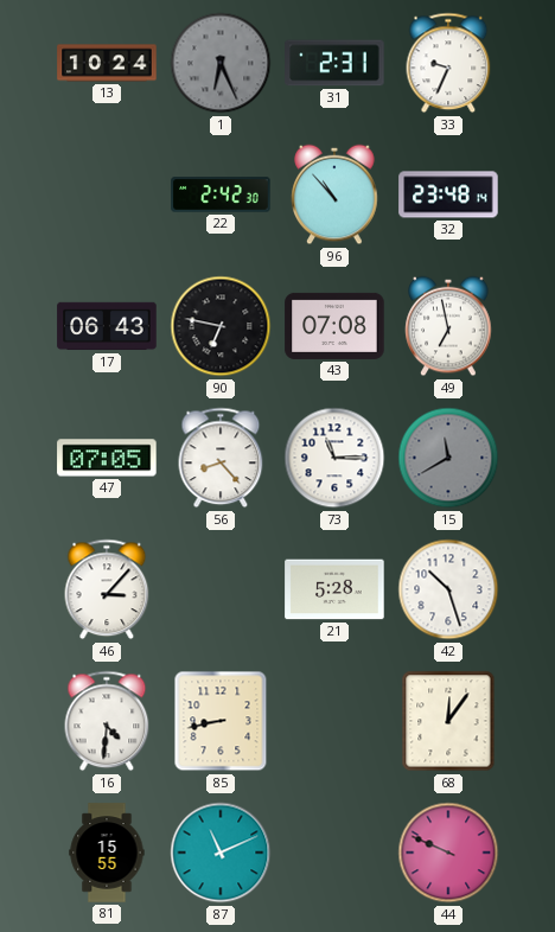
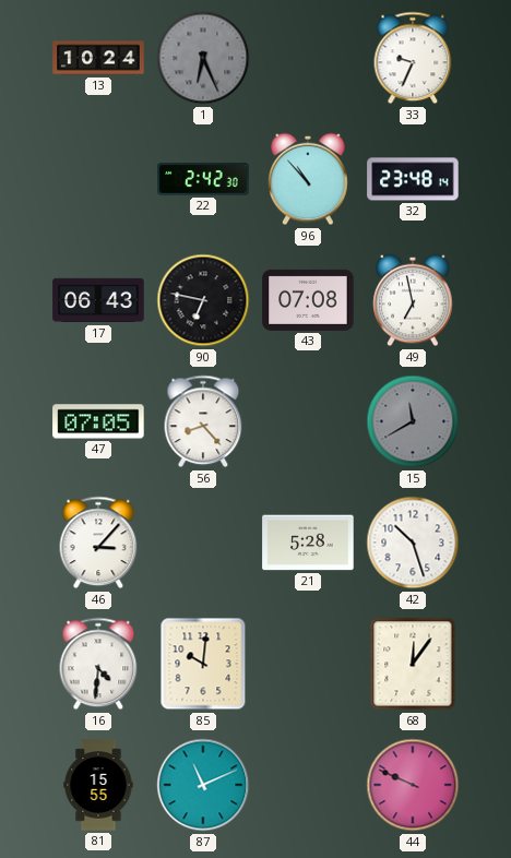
31: 2:31 -> none
73: 11:15 -> none
85: 8:43 -> 10:01
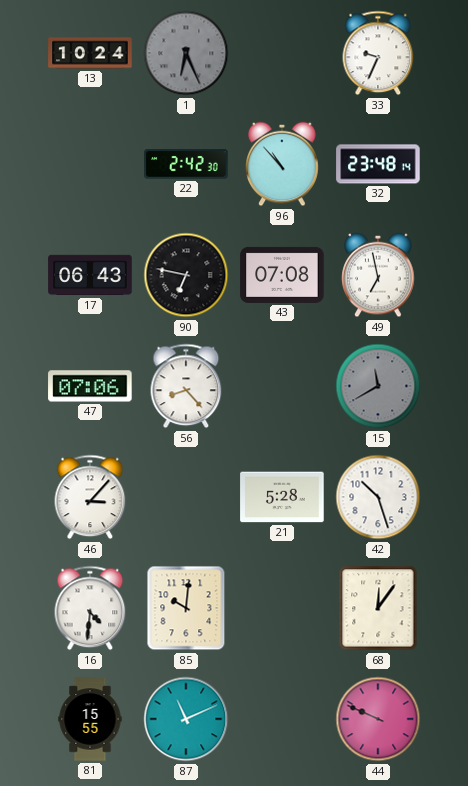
47: 07:05 -> 07:06
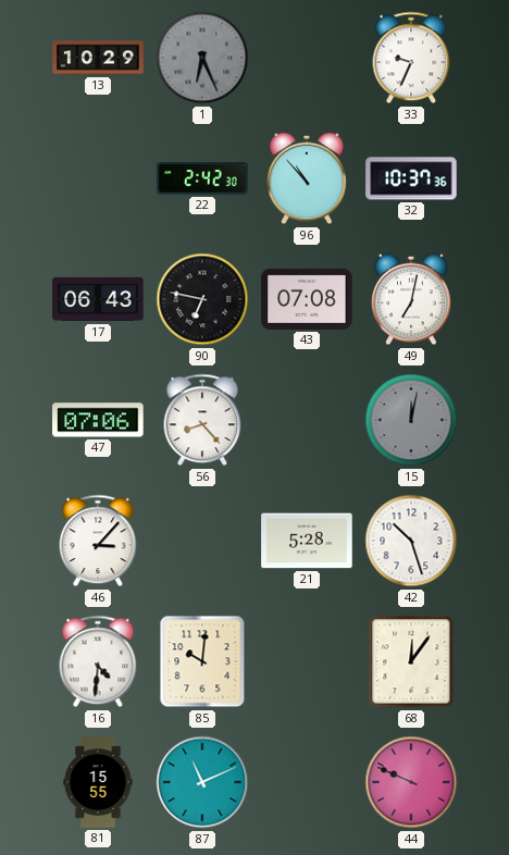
13: 10:24 -> 10:29
32: 23:48 -> 10:37
49: 6:58 -> 7:02
15: 11:40 -> 12:02
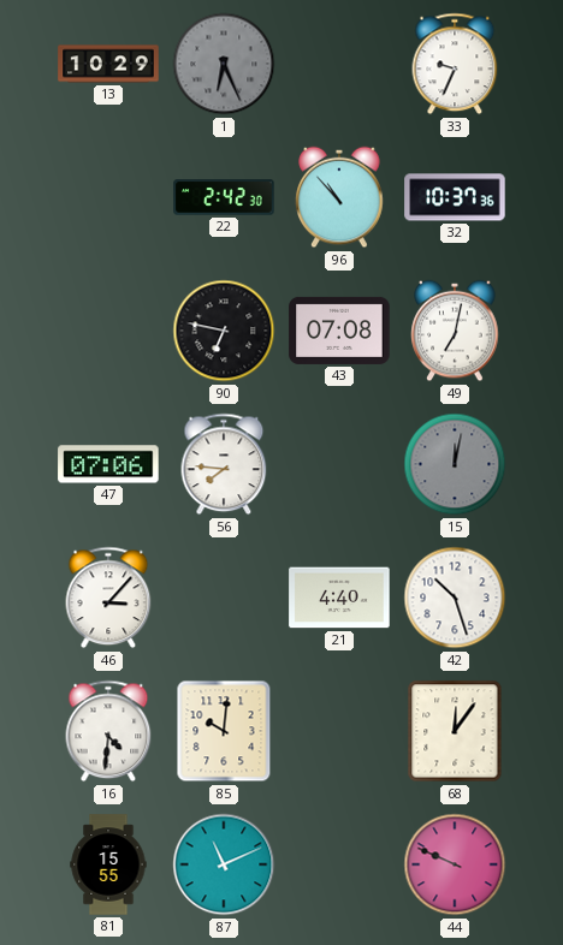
17: 06:43 -> none
56: 8:23 -> 7:46
21: 5:28 -> 4:40
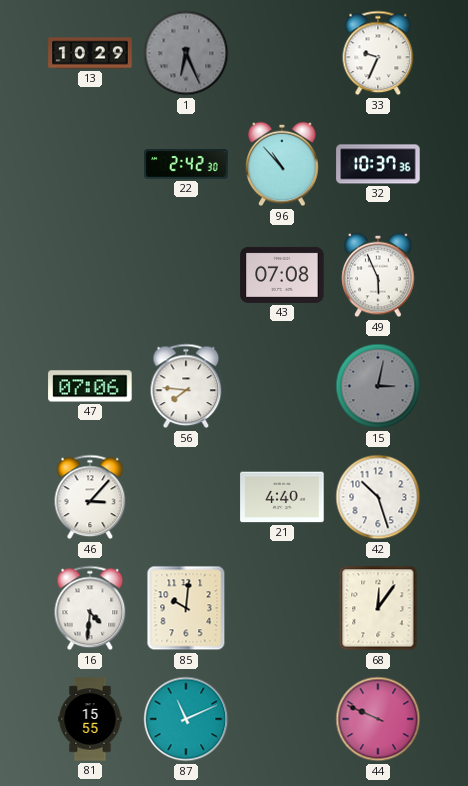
90: 6:47 -> none
49: 7:02 -> 5:56
15: 12:02 -> 3:02
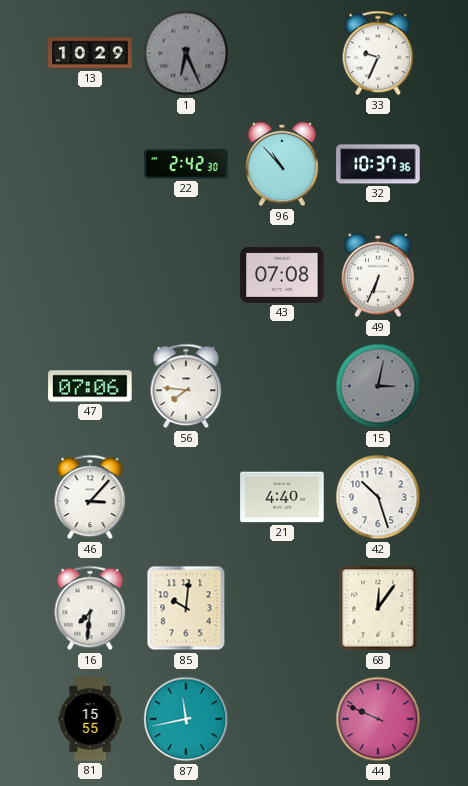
49: 5:56 -> 6:34
16: 4:31 -> 7:31
87: 11:11 -> 11:43
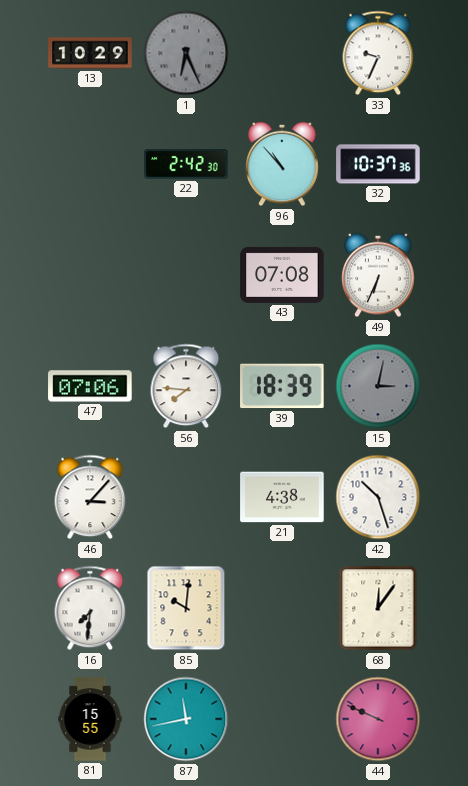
39: none -> 18:39
21: 4:40 -> 4:38
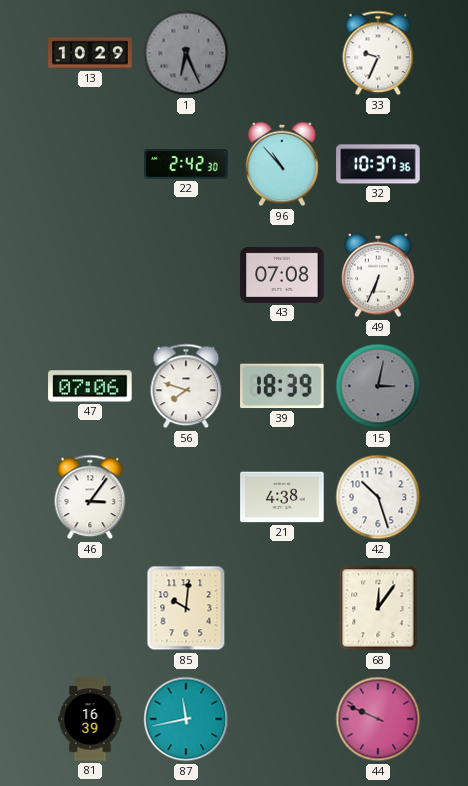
56: 7:46 -> 7:48
46: 3:07 -> 3:06
16: 7:31 -> none
81: 15:55 -> 16:39
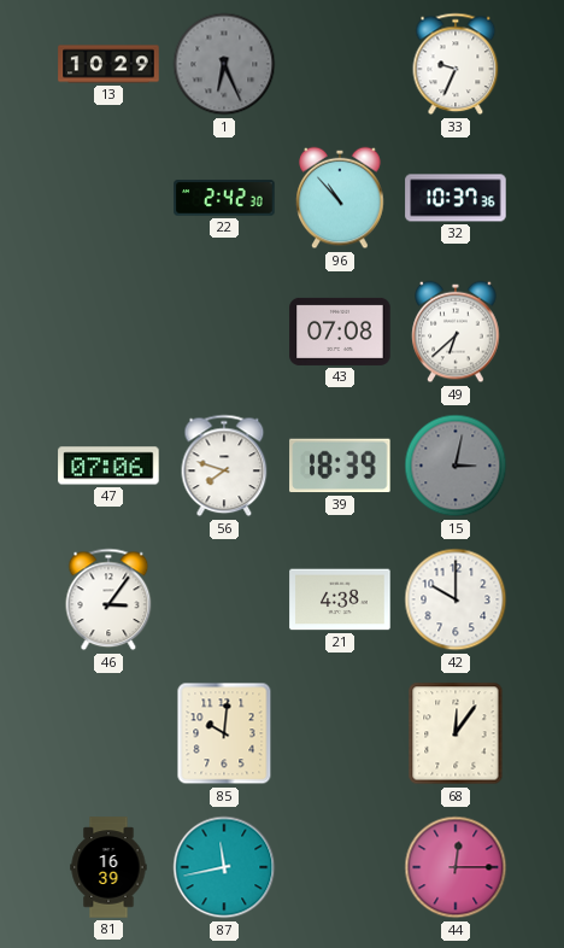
49: 6:34 -> 6:38
42: 10:27 -> 10:00
44: 9:49 -> 12:15
